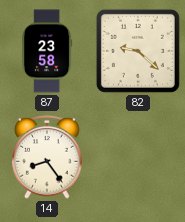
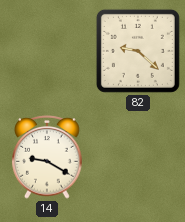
87: 23:58 -> none
14: 8:24 -> 9:20
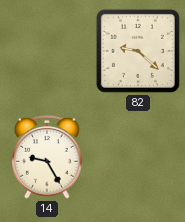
14: 9:20 -> 9:25
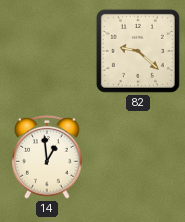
14: 9:25 -> 12:59
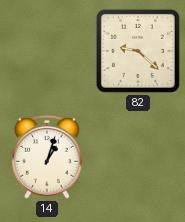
14: 12:59 -> 1:03
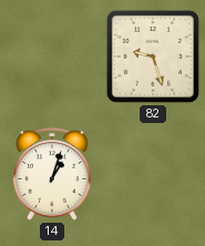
82: 9:22 -> 9:27
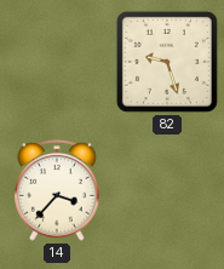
14: 1:03 -> 3:37
